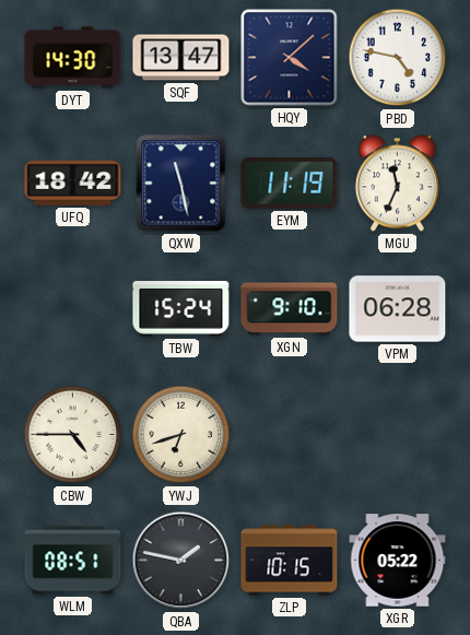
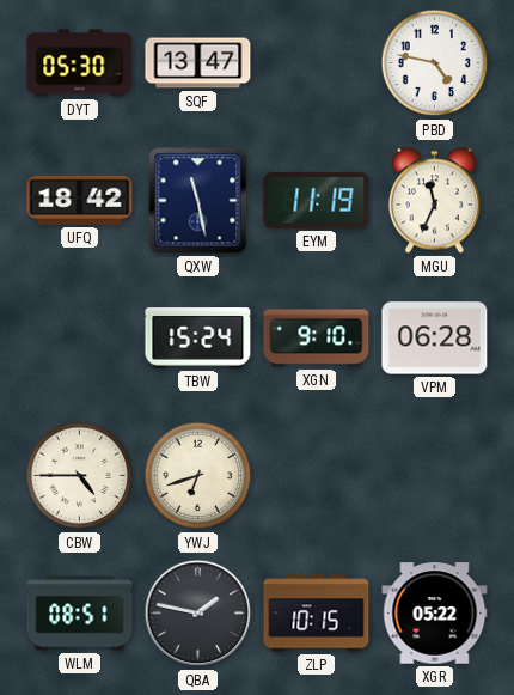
DYT: 14:30 -> 05:30
HQY: 4:08 -> none
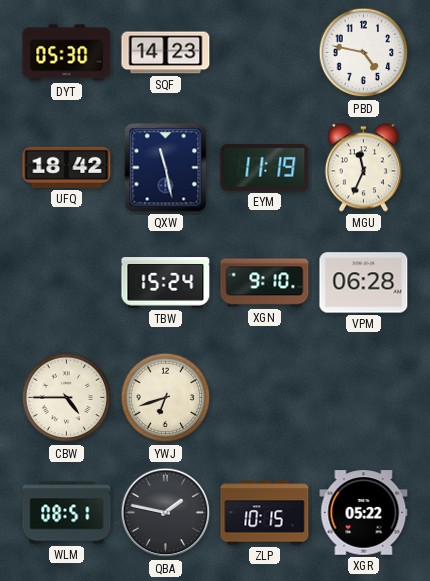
SQF: 13:47 -> 14:23
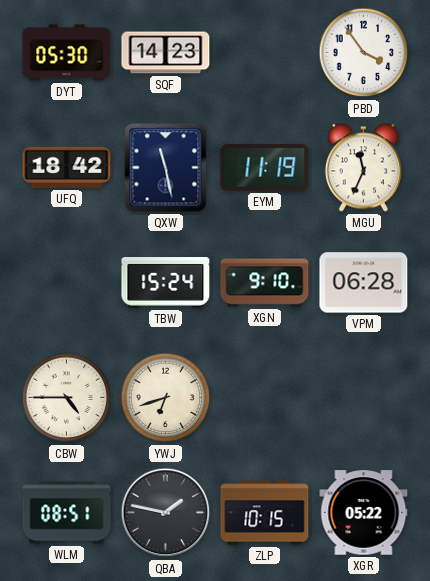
PBD: 4:47 -> 3:54
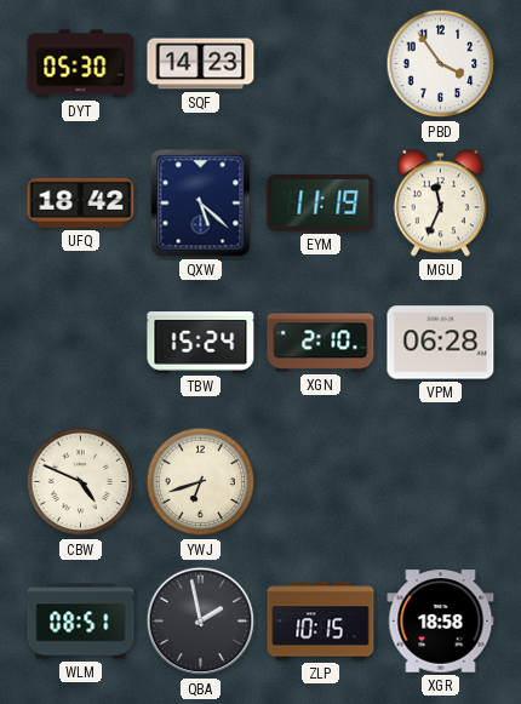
QXW: 11:28 -> 5:22
XGN: 9:10 -> 2:10
CBW: 4:45 -> 4:49
QBA: 1:47 -> 1:58
XGR: 05:22 -> 18:58
